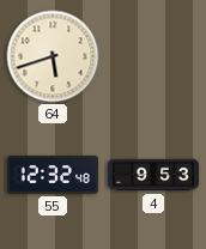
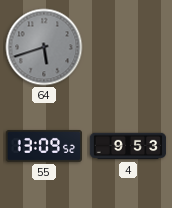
64 dial: cream -> grey
55: 12:32 -> 13:09
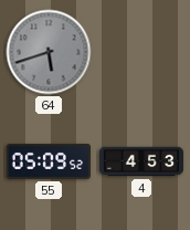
55: 13:09 -> 05:09
4: 9:53 -> 4:53
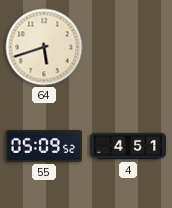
64 dial: grey -> cream
4: 4:53 -> 4:51
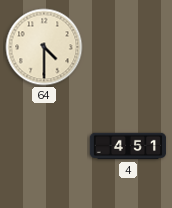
64: 5:42 -> 4:30
55: 05:09 -> none
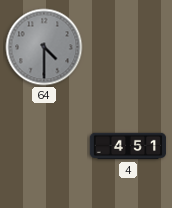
64 dial: cream -> grey
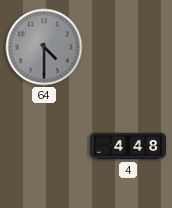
4: 4:51 -> 4:48
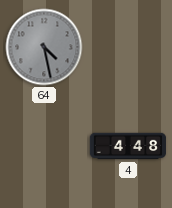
64: 4:30 -> 4:28
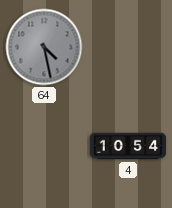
4: 4:48 -> 10:54
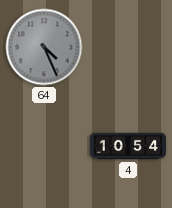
64: 4:28 -> 4:26
